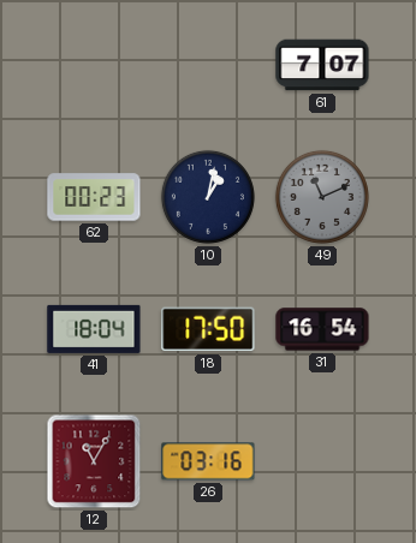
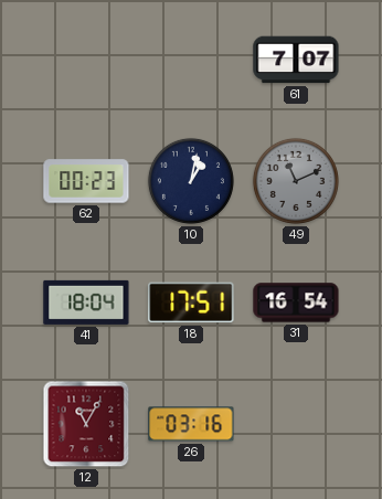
18: 17:50 -> 17:51
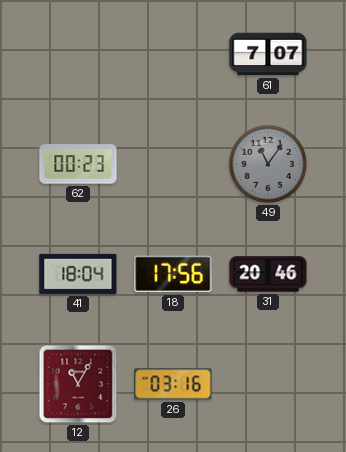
10: 1:02 -> none
49: 11:11 -> 11:06
18: 17:51 -> 17:56
31: 16:54 -> 20:46
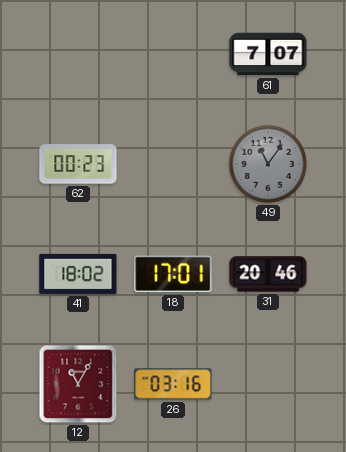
41: 18:04 -> 18:02
18: 17:56 -> 17:01
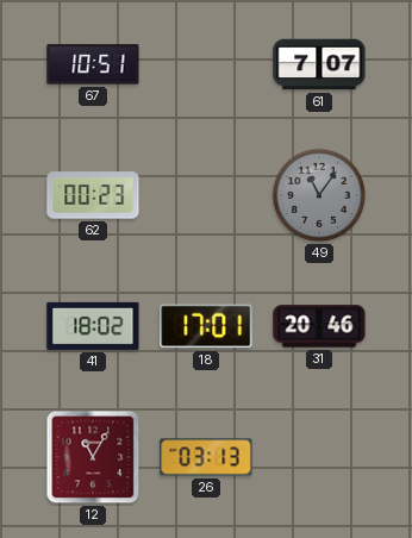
67: none -> 10:51
26: 03:16 -> 03:13
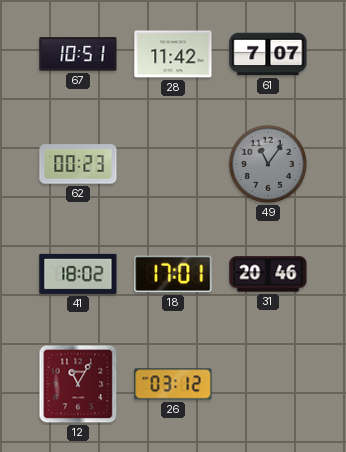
28: none -> 11:42
26: 03:13 -> 03:12
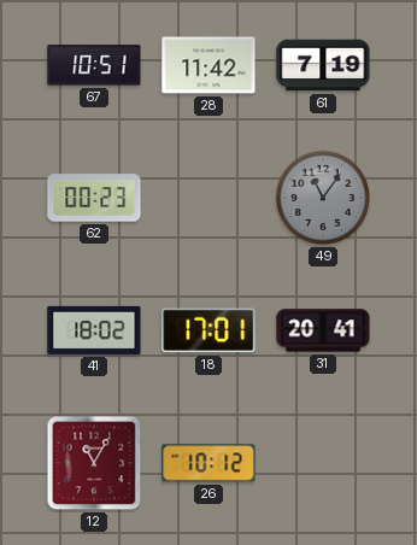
61: 7:07 -> 7:19
31: 20:46 -> 20:41
26: 03:12 -> 10:12
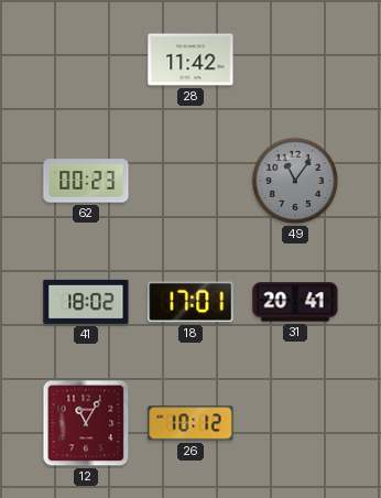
67: 10:51 -> none
61: 7:19 -> none
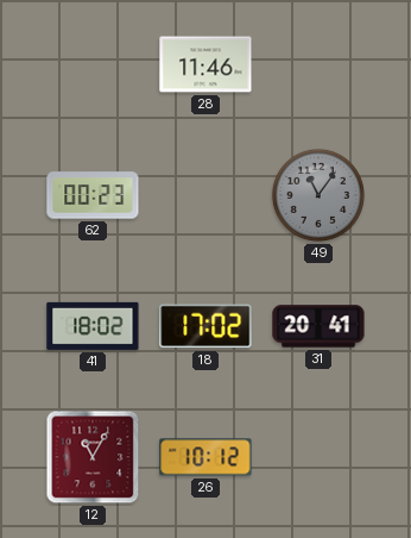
28: 11:42 -> 11:46
18: 17:01 -> 17:02
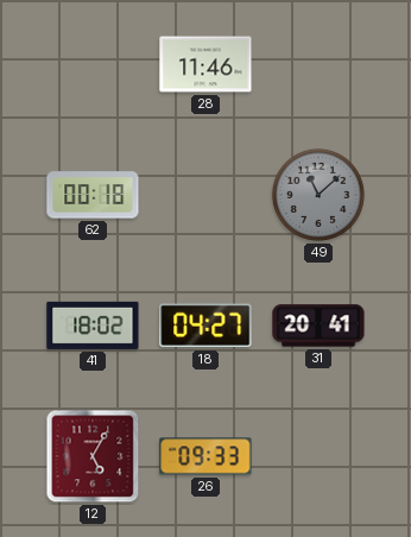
62: 00:23 -> 00:18
49: 11:06 -> 11:08
18: 17:02 -> 04:27
12: 11:05 -> 5:05
26: 10:12 -> 09:33
